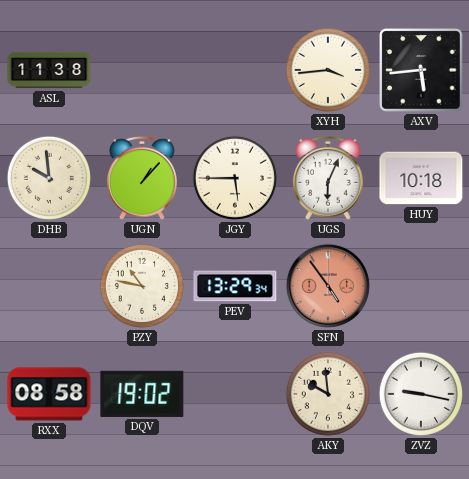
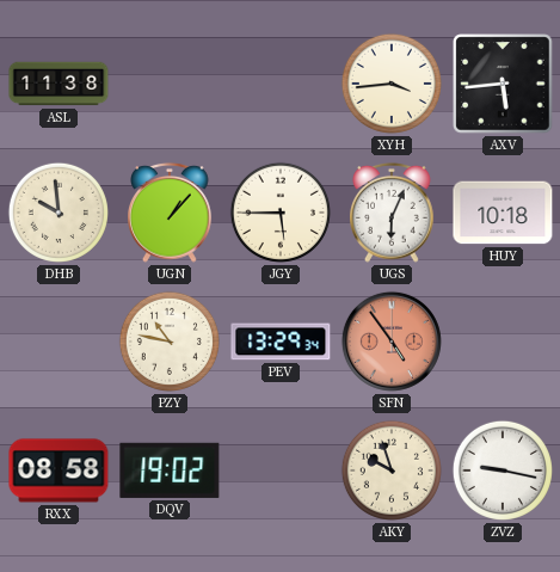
AKY: 9:59 -> 9:57
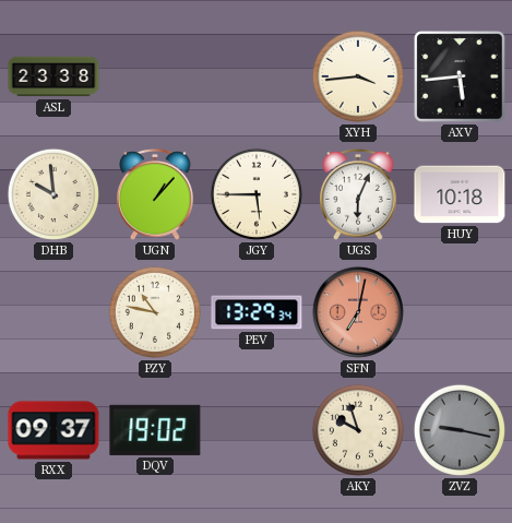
ASL: 11:38 -> 23:38
SFN: 4:54 -> 7:02
RXX: 08:58 -> 09:37
ZVZ dial: white -> grey
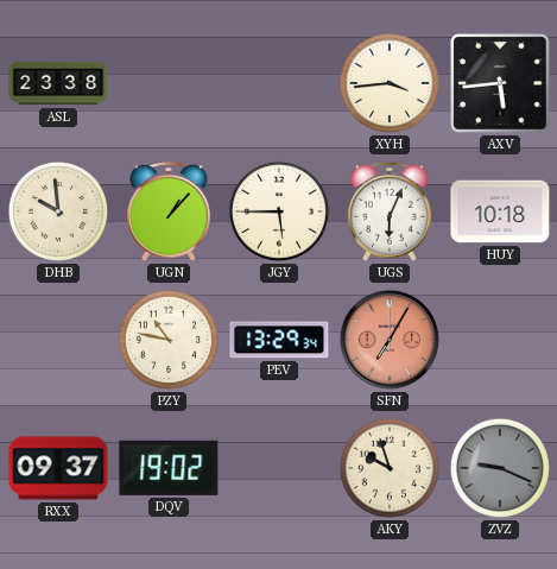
SFN: 7:02 -> 7:05
ZVZ: 9:17 -> 9:19
